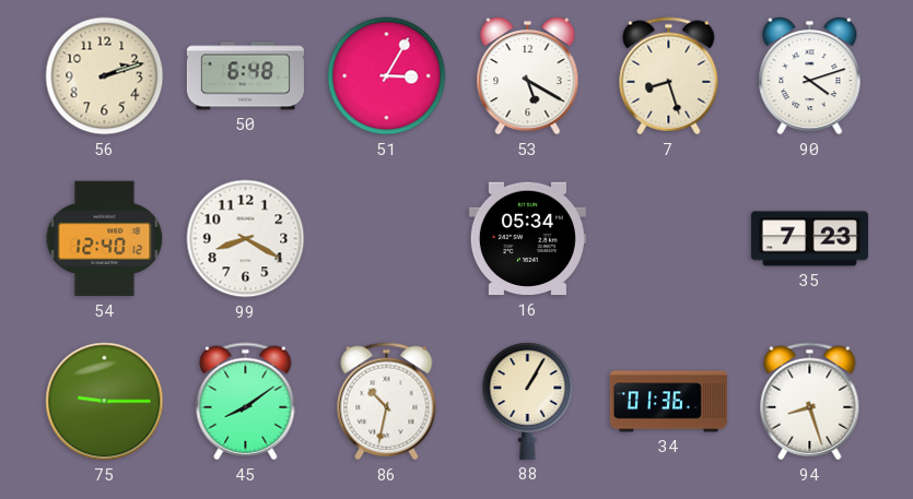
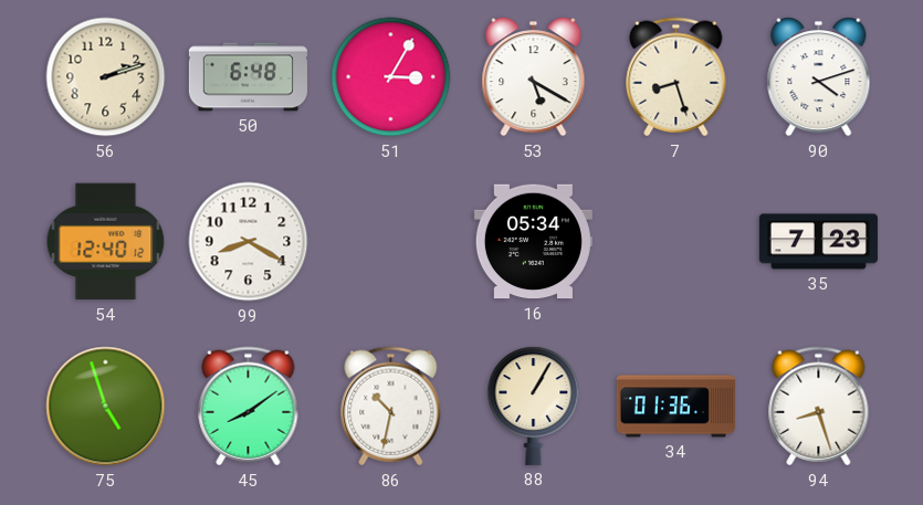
75: 9:15 -> 4:57
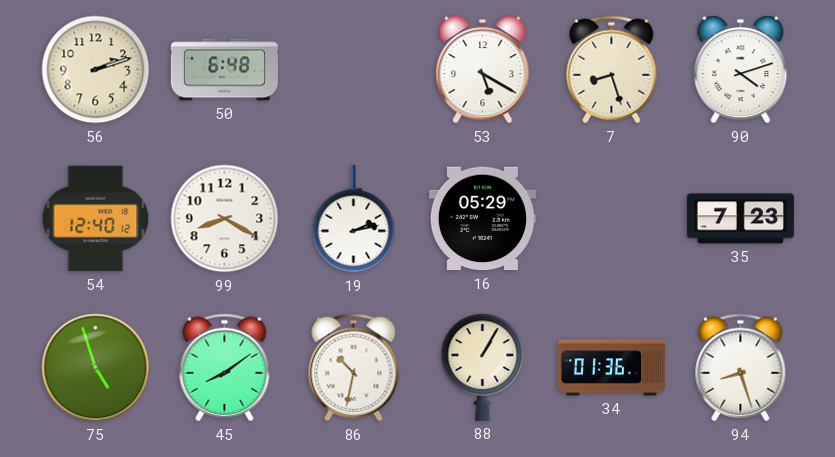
51: 3:05 -> none
19: none -> 2:13
16: 05:34 -> 05:29
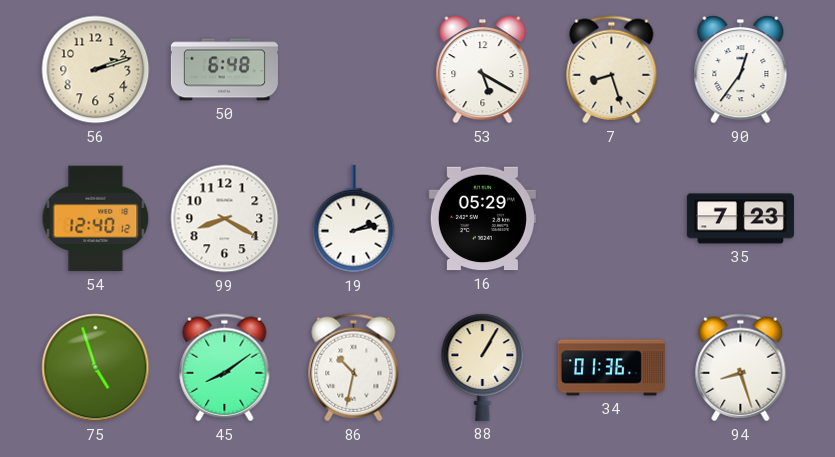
90: 4:12 -> 12:36
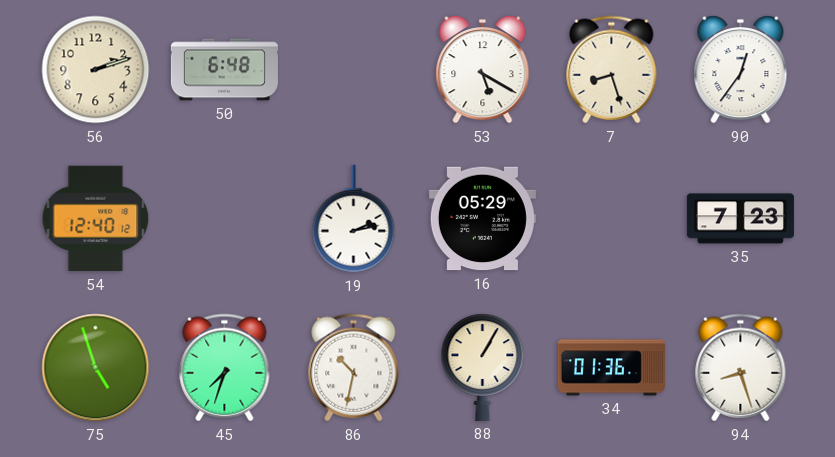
99: 8:20 -> none
45: 8:09 -> 7:33
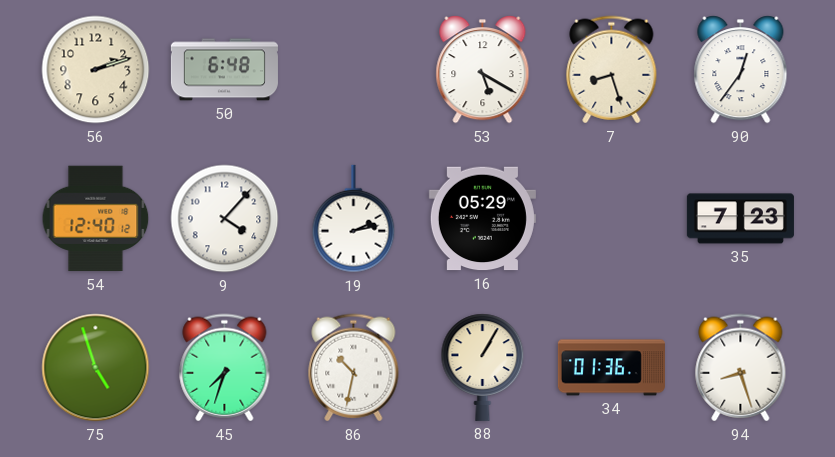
9: none -> 4:07
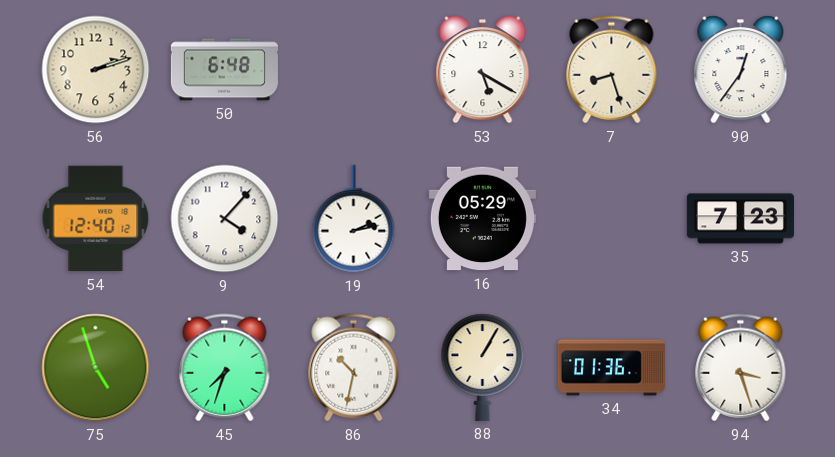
94: 8:27 -> 3:27
